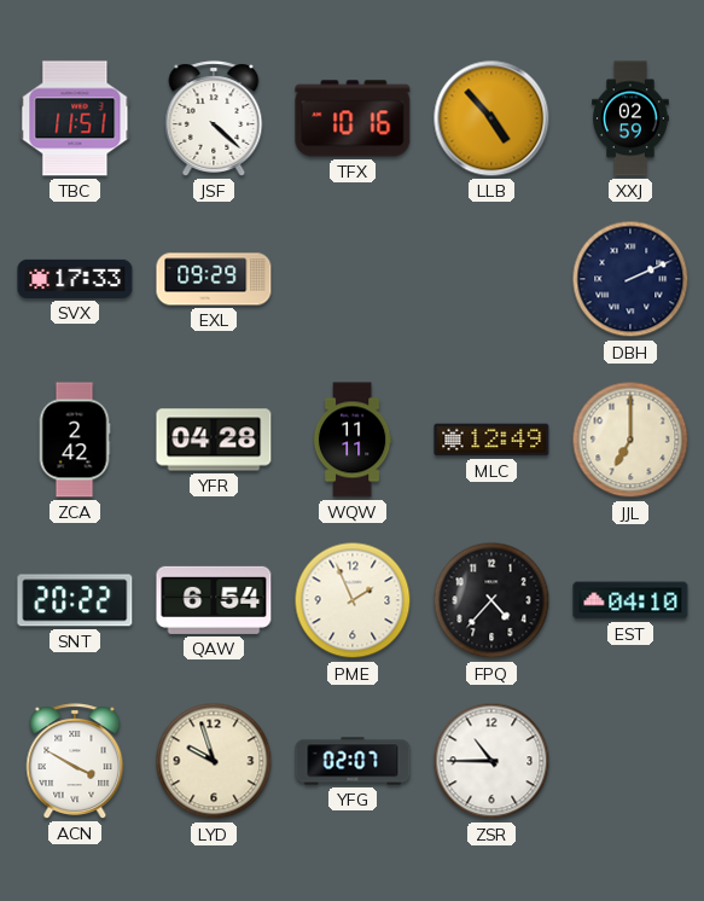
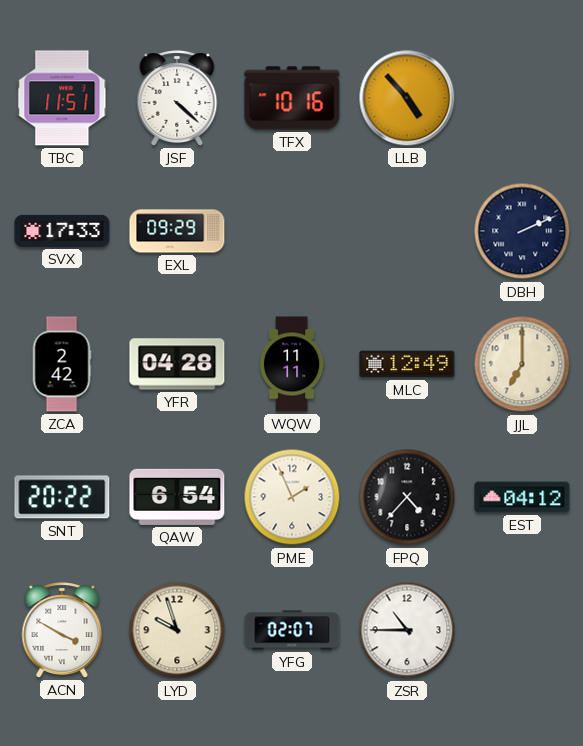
XXJ: 02:59 -> none
EST: 04:10 -> 04:12
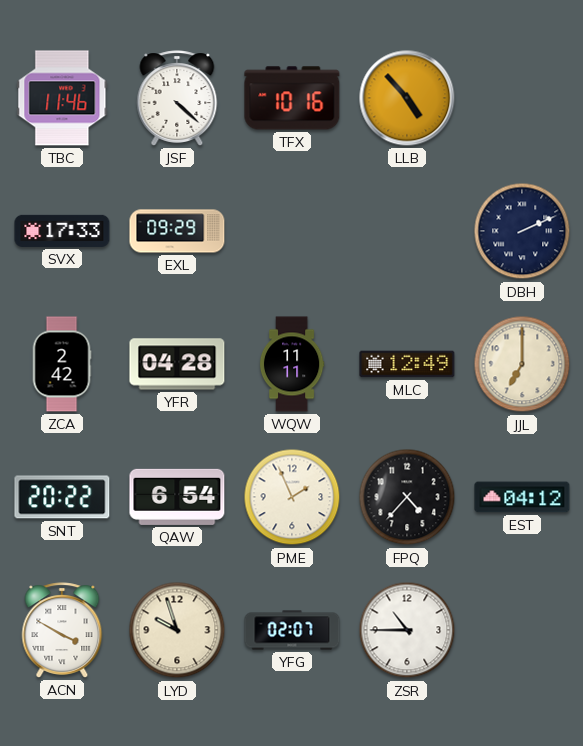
TBC: 11:51 -> 11:46
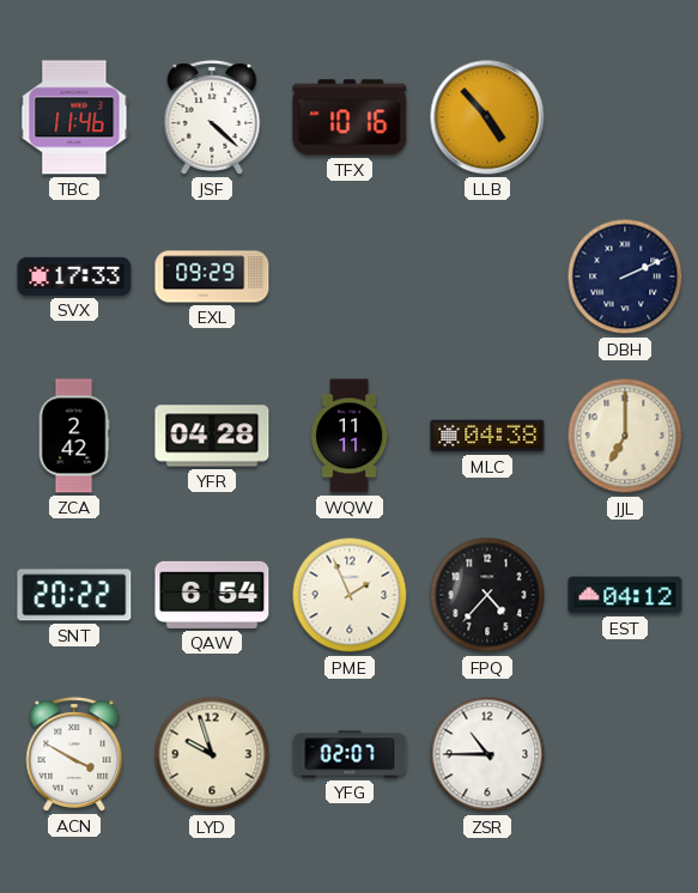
MLC: 12:49 -> 04:38
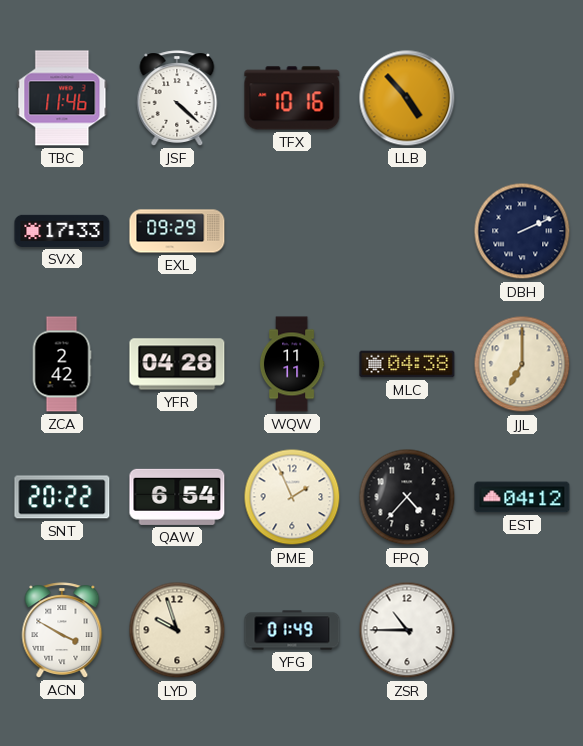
YFG: 02:07 -> 01:49
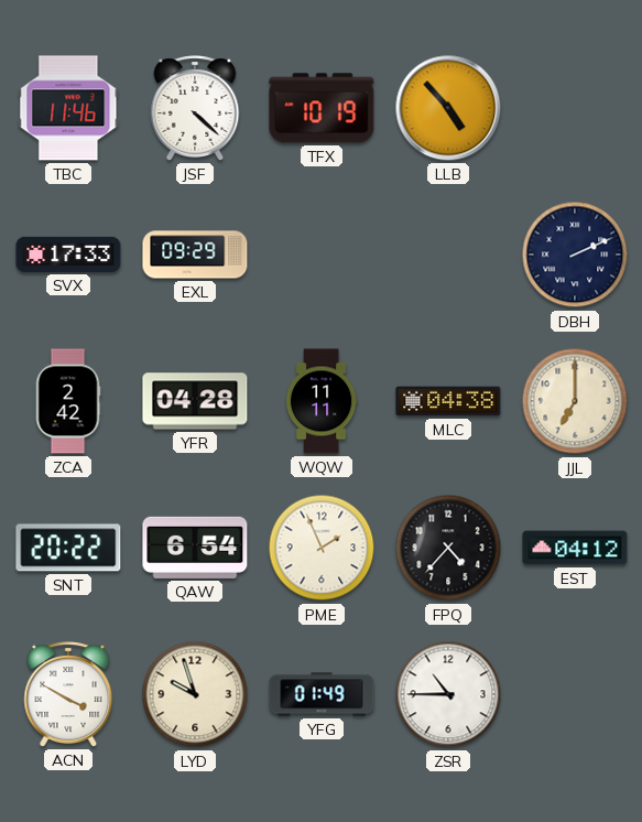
TFX: 10:16 -> 10:19
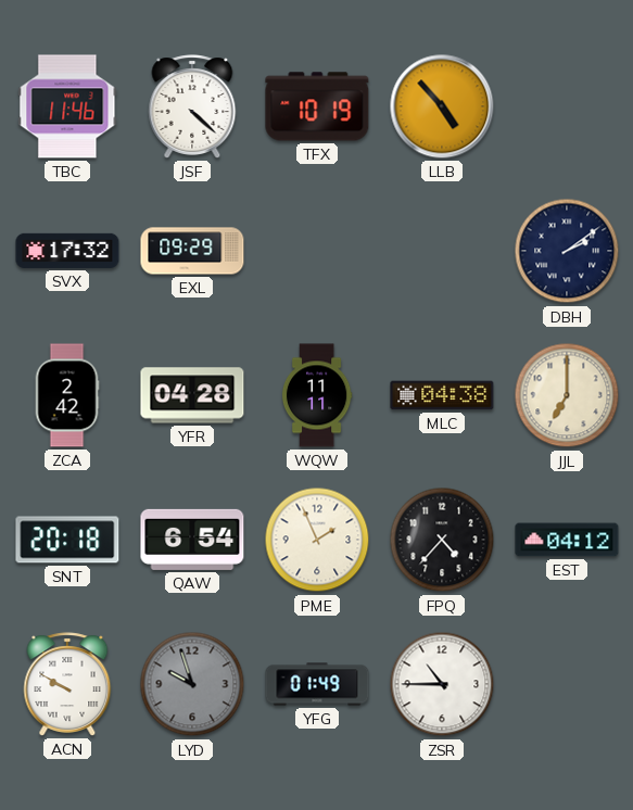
SVX: 17:33 -> 17:32
DBH: 2:11 -> 2:09
SNT: 20:22 -> 20:18
ACN: 3:50 -> 9:50
LYD dial: cream -> grey
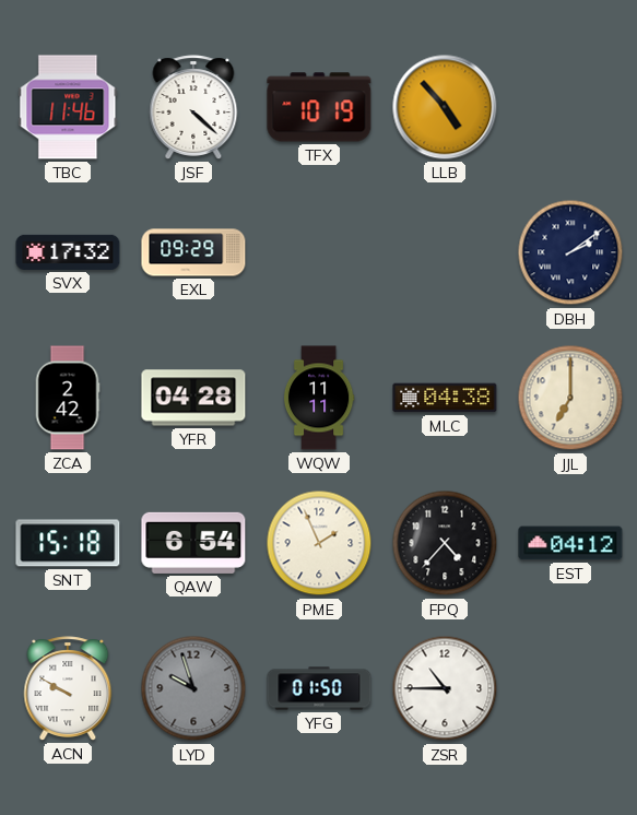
SNT: 20:18 -> 15:18
YFG: 01:49 -> 01:50
